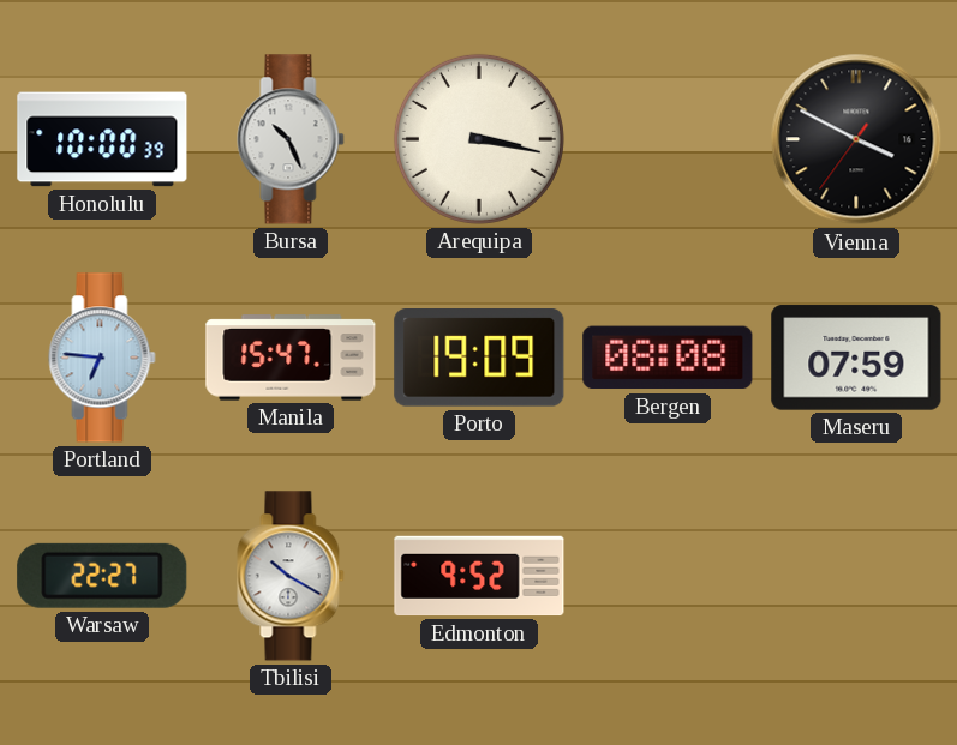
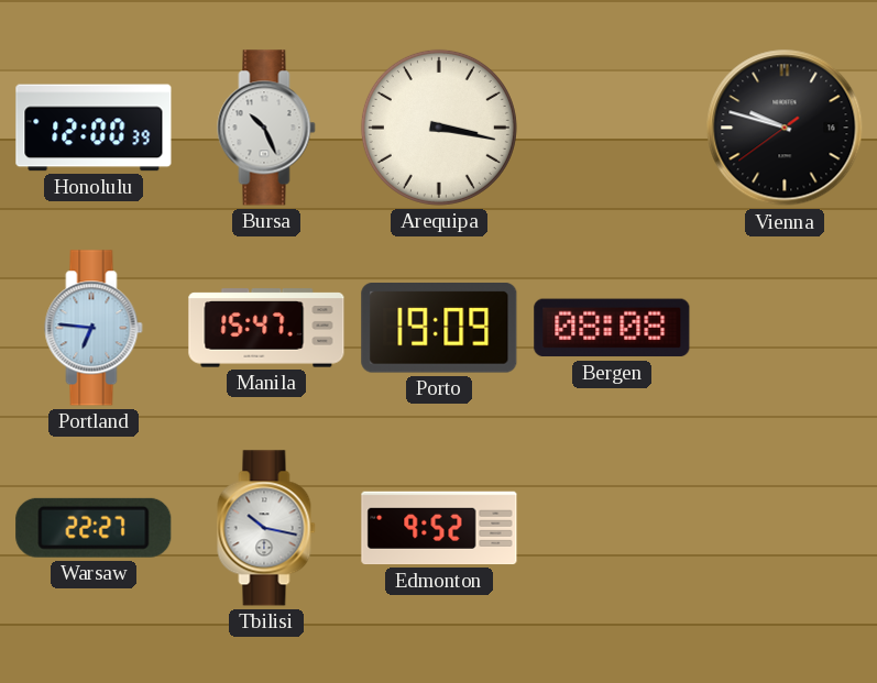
Honolulu: 10:00 -> 12:00
Vienna: 3:49 -> 9:47
Maseru: 07:59 -> none
Tbilisi: 10:20 -> 10:17
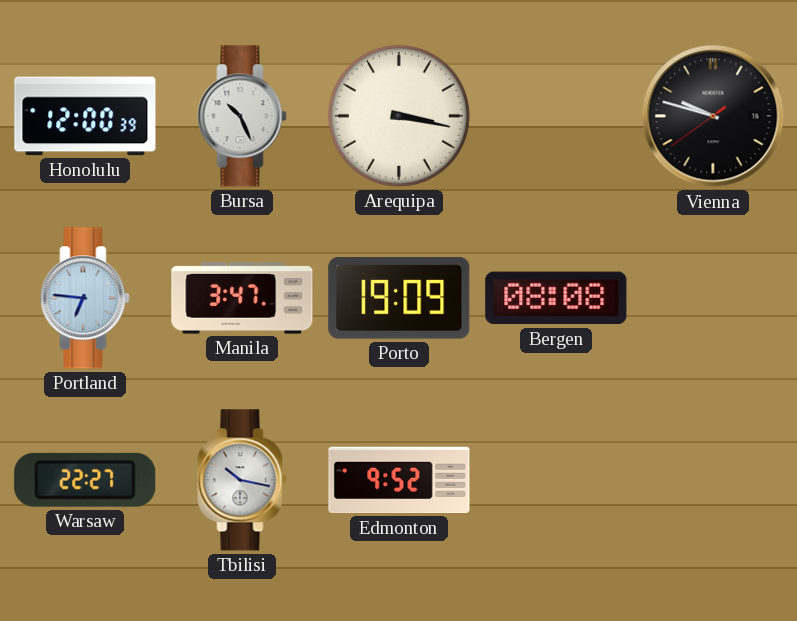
Manila: 15:47 -> 3:47
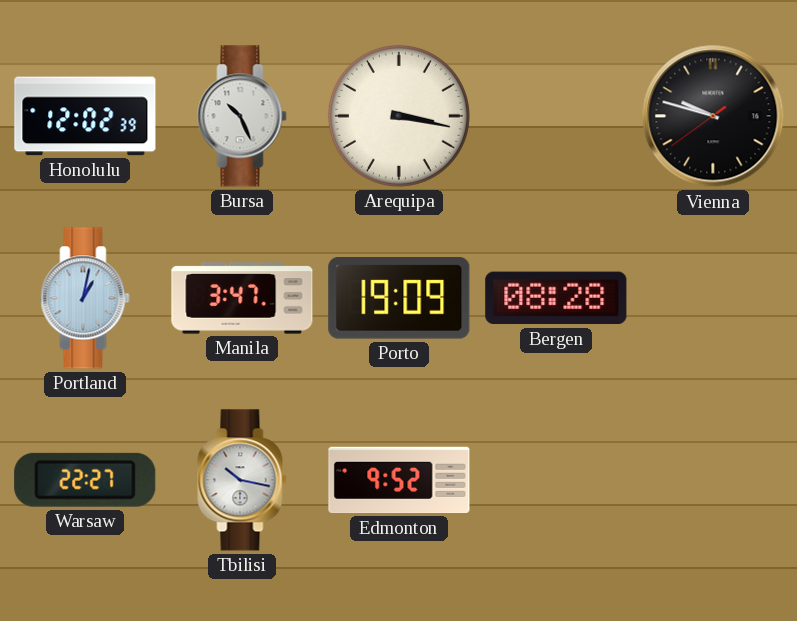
Honolulu: 12:00 -> 12:02
Portland: 6:46 -> 1:02
Bergen: 08:08 -> 08:28
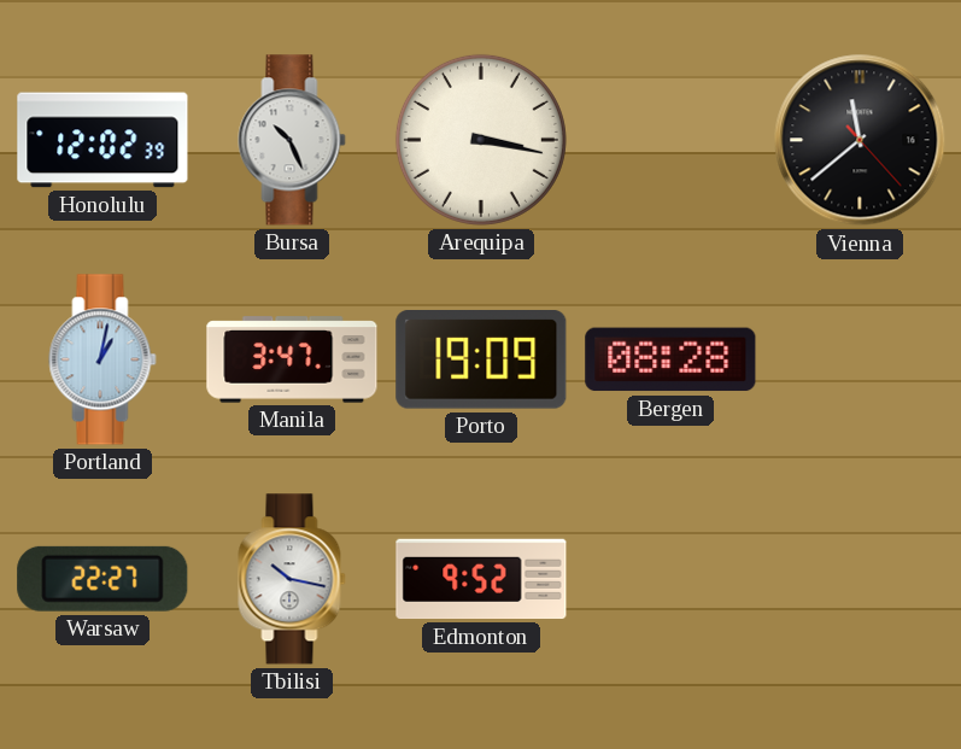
Vienna: 9:47 -> 11:38
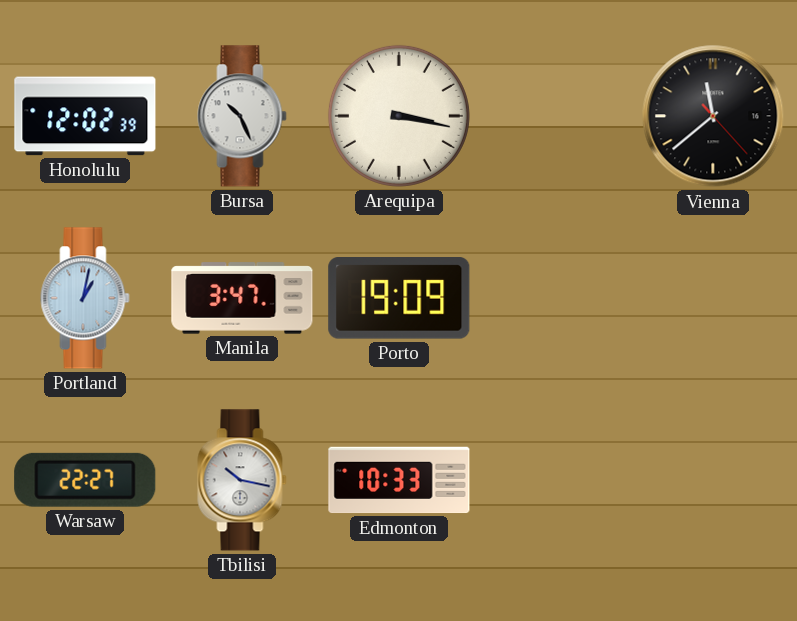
Bergen: 08:28 -> none
Edmonton: 9:52 -> 10:33
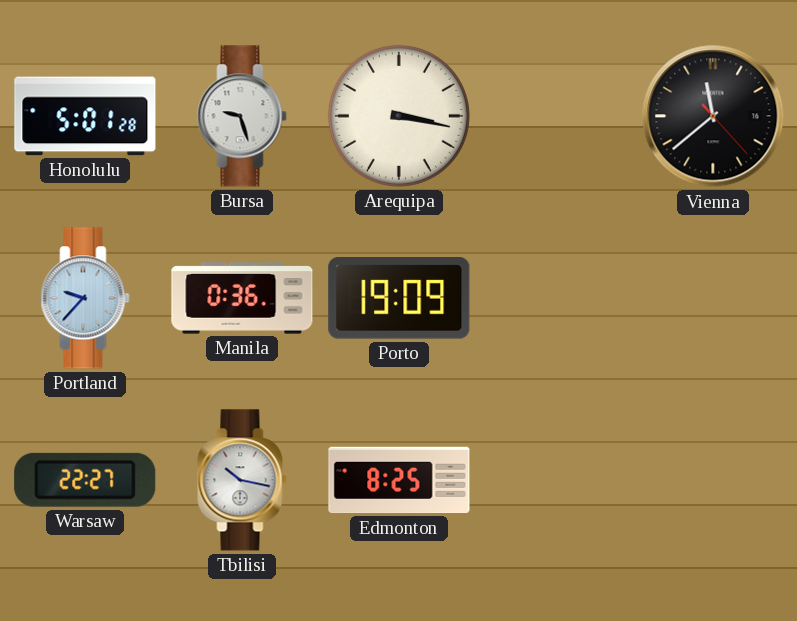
Honolulu: 12:02 -> 5:01
Bursa: 10:26 -> 9:27
Portland: 1:02 -> 9:37
Manila: 3:47 -> 0:36
Edmonton: 10:33 -> 8:25
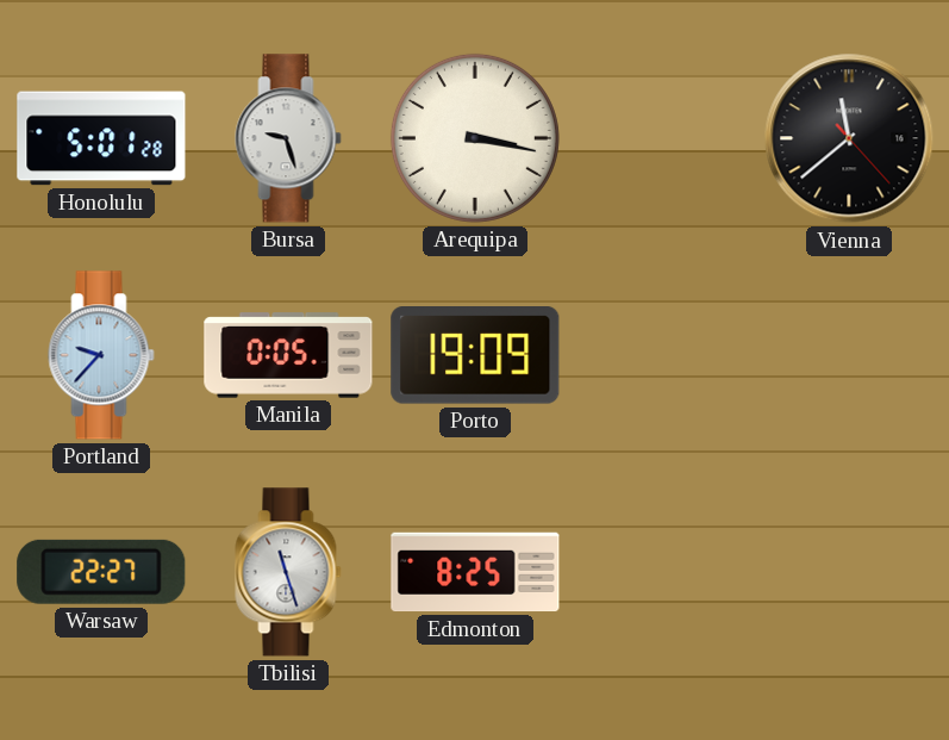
Manila: 0:36 -> 0:05
Tbilisi: 10:17 -> 11:27
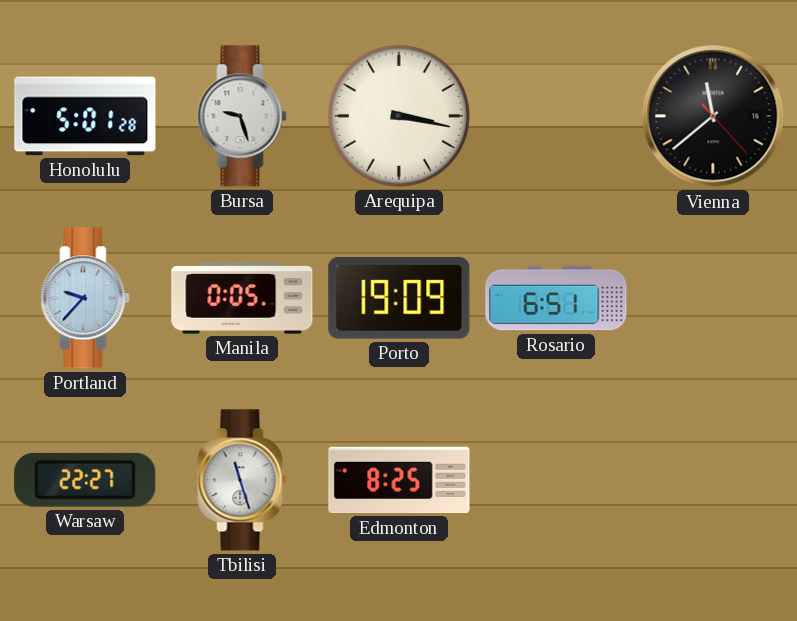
Rosario: none -> 6:51
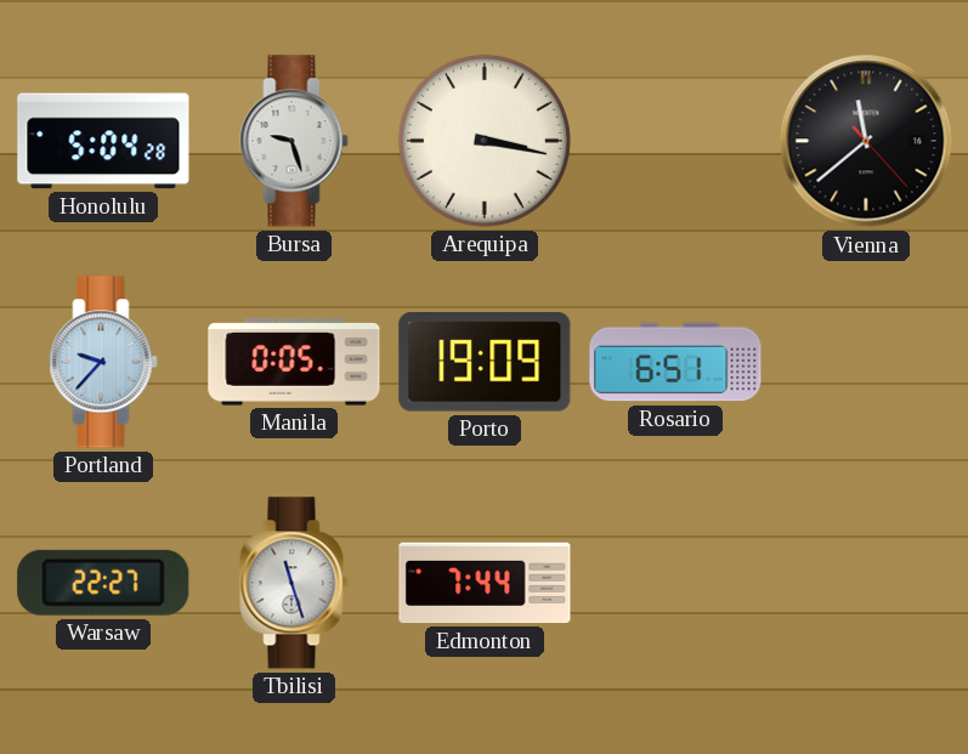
Honolulu: 5:01 -> 5:04
Edmonton: 8:25 -> 7:44
